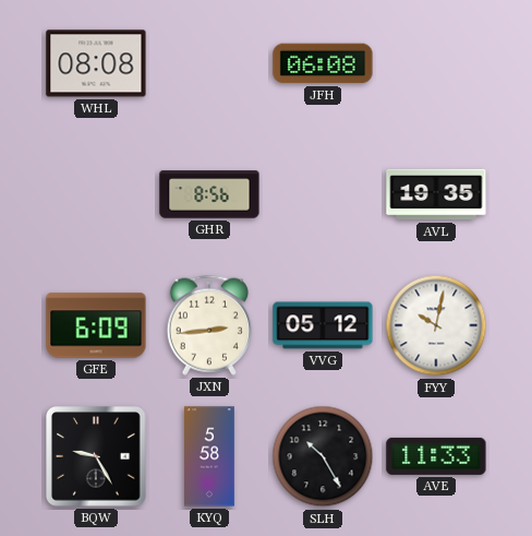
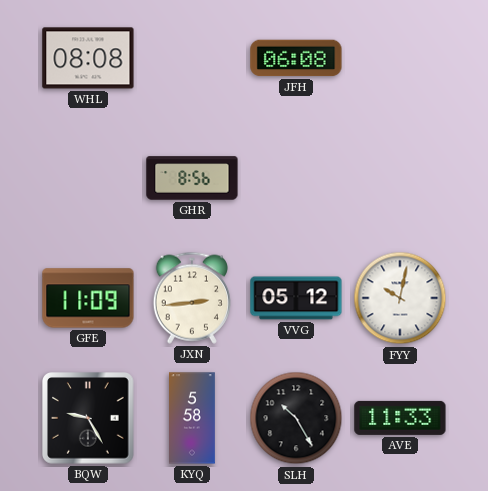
AVL: 19:35 -> none
GFE: 6:09 -> 11:09
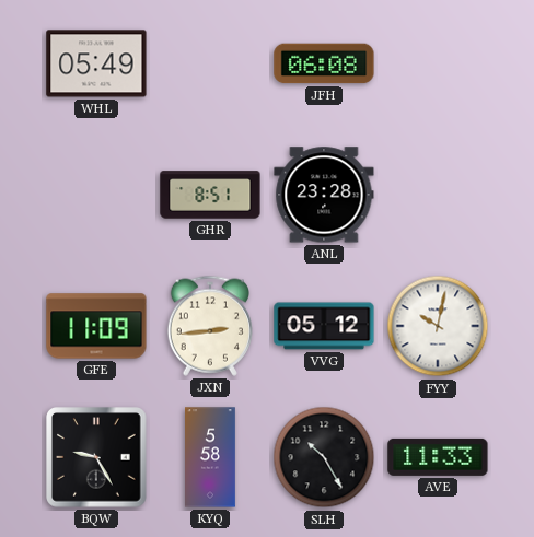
WHL: 08:08 -> 05:49
GHR: 8:56 -> 8:51
ANL: none -> 23:28
